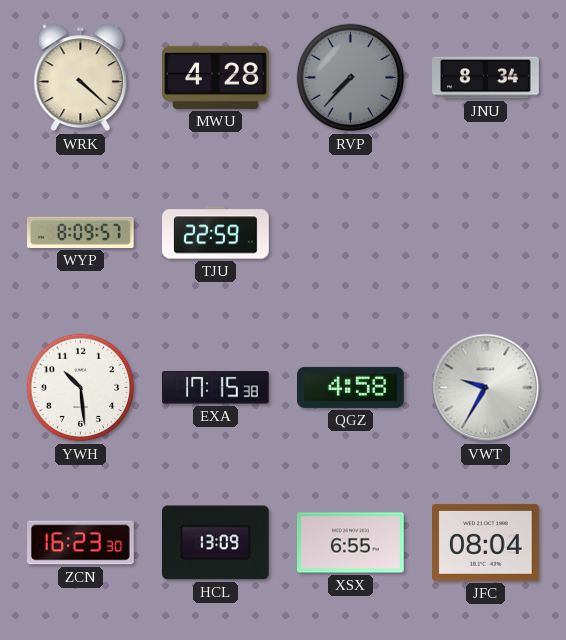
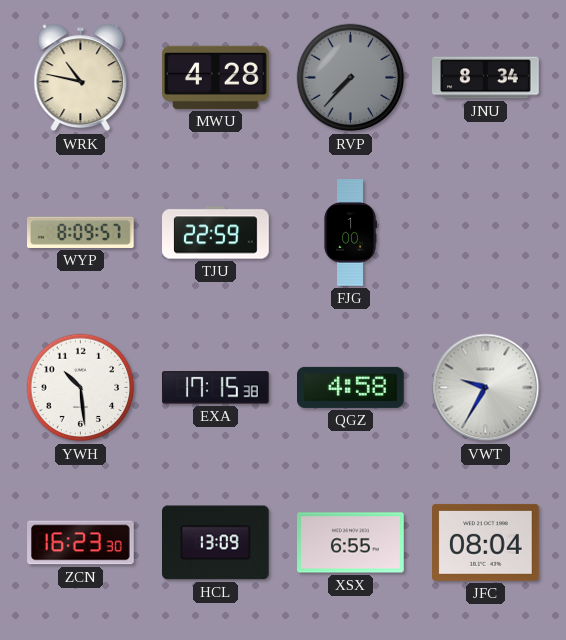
WRK: 4:22 -> 10:47
FJG: none -> 1:00
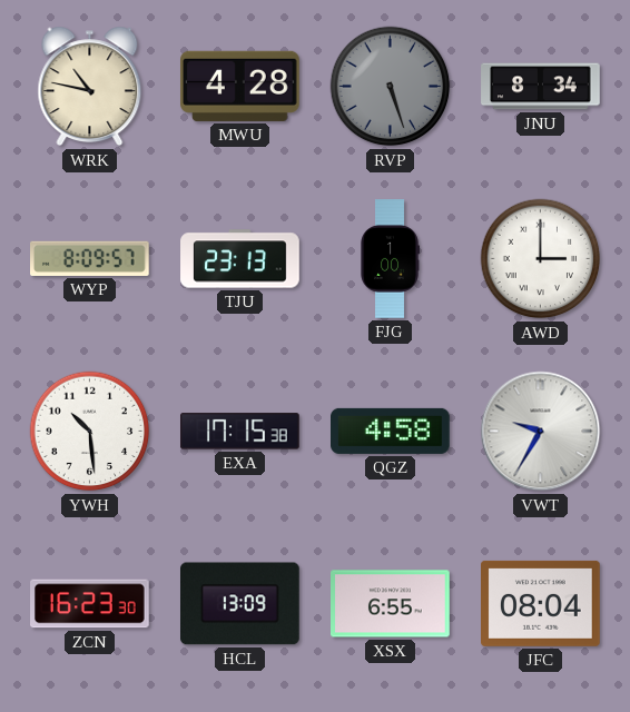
RVP: 7:37 -> 5:27
TJU: 22:59 -> 23:13
AWD: none -> 3:00
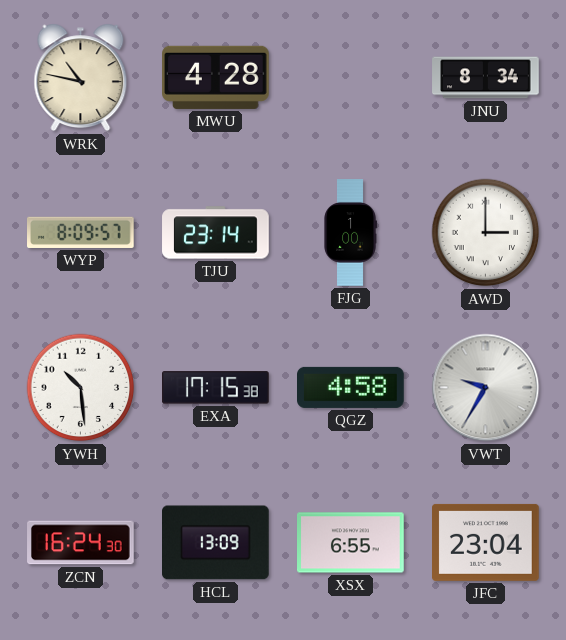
RVP: 5:27 -> none
TJU: 23:13 -> 23:14
ZCN: 16:23 -> 16:24
JFC: 08:04 -> 23:04
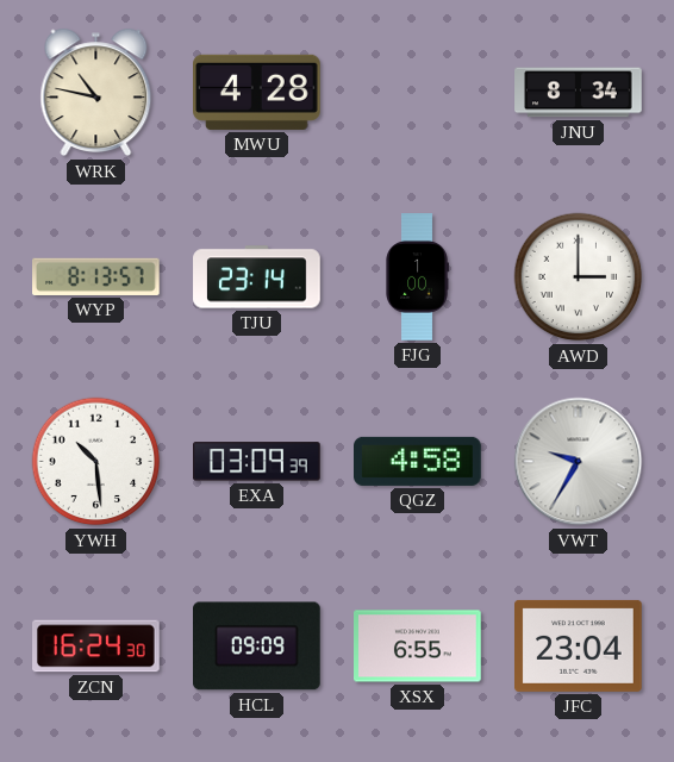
WYP: 8:09 -> 8:13
EXA: 17:15 -> 03:09
HCL: 13:09 -> 09:09
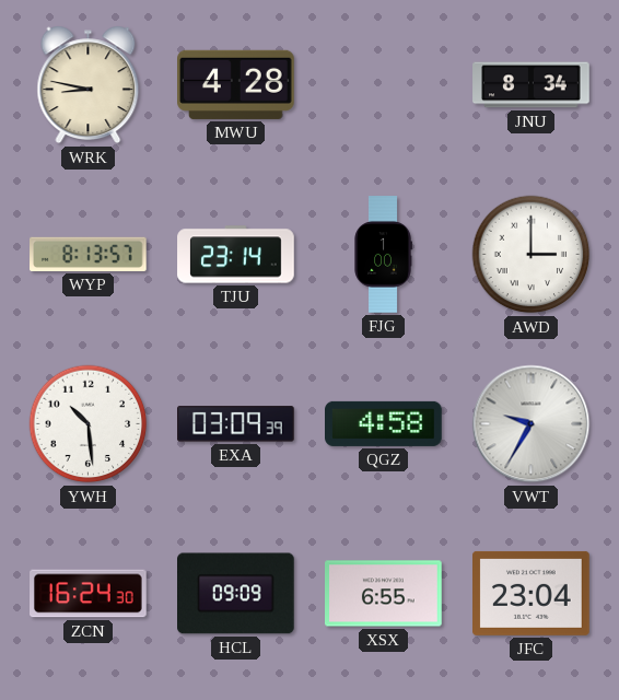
WRK: 10:47 -> 8:47
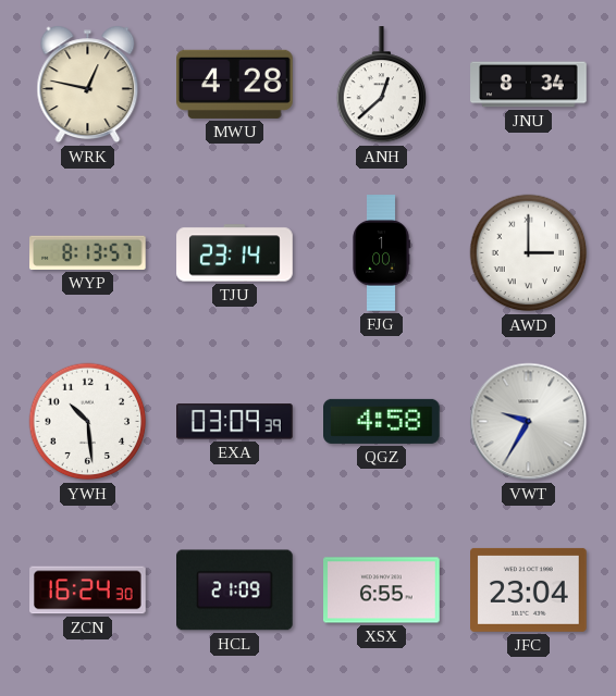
WRK: 8:47 -> 12:47
ANH: none -> 12:38
HCL: 09:09 -> 21:09
